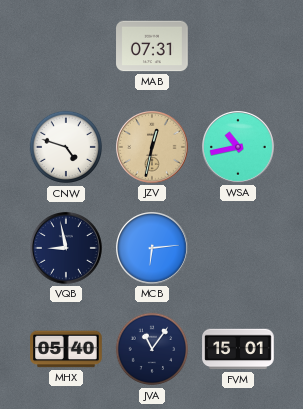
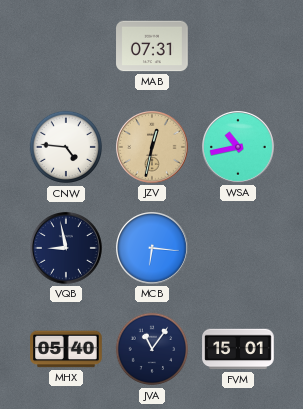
CNW: 4:48 -> 4:46
MCB: 6:14 -> 6:16
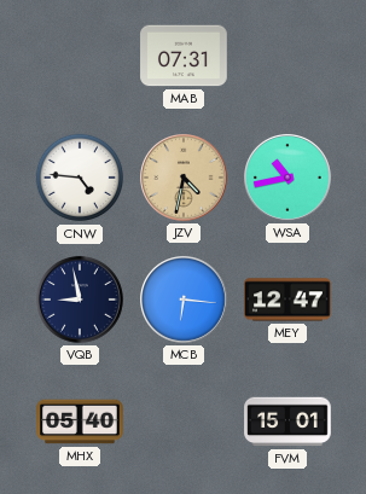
JZV: 12:32 -> 4:32
MEY: none -> 12:47
JVA: 11:06 -> none
